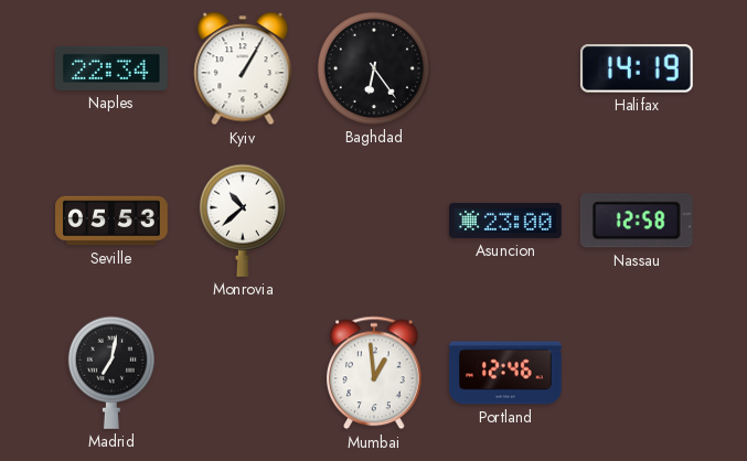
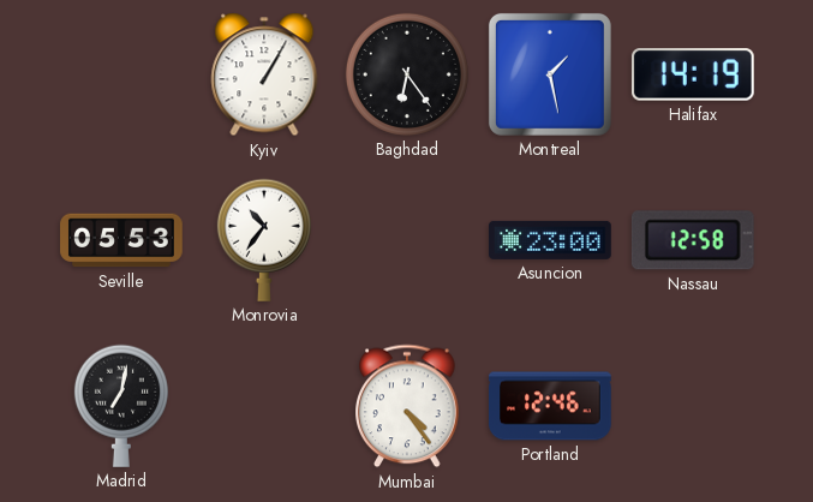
Naples: 22:34 -> none
Montreal: none -> 1:28
Monrovia: 10:38 -> 10:36
Mumbai: 12:59 -> 4:24
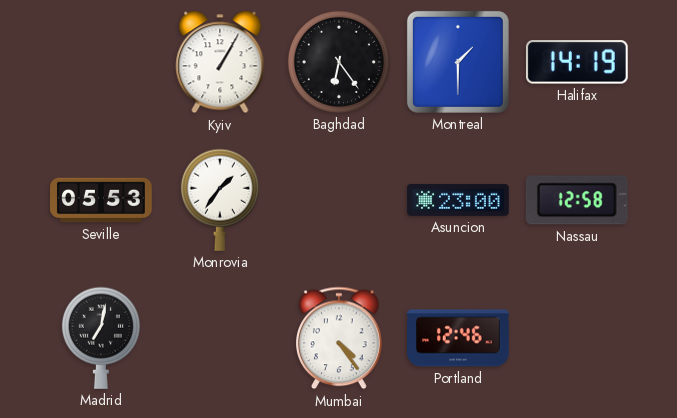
Montreal: 1:28 -> 1:30
Monrovia: 10:36 -> 1:36
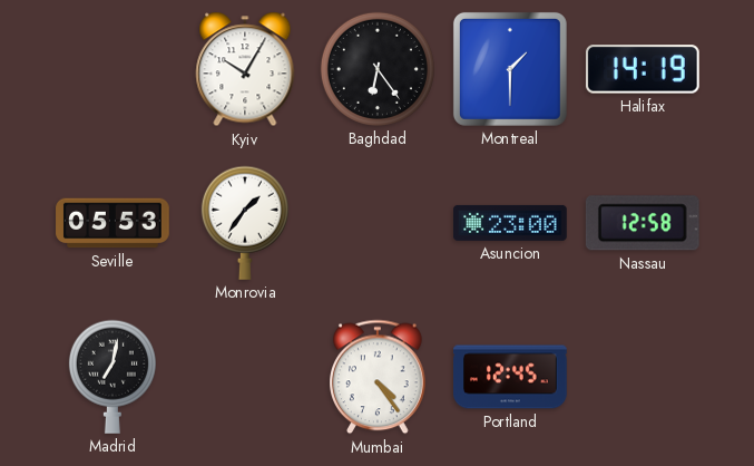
Kyiv: 1:05 -> 10:05
Portland: 12:46 -> 12:45
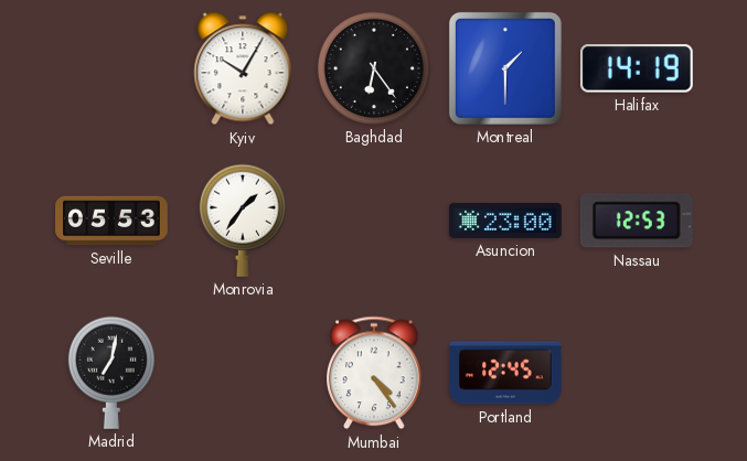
Nassau: 12:58 -> 12:53
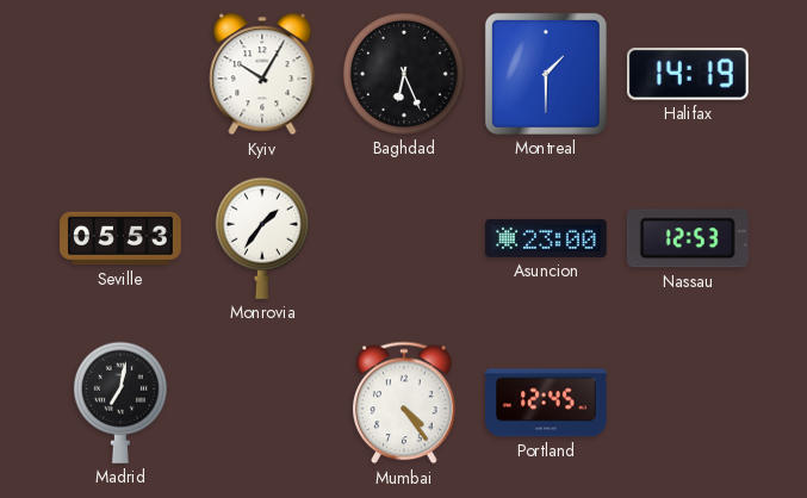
Baghdad: 6:24 -> 6:26
